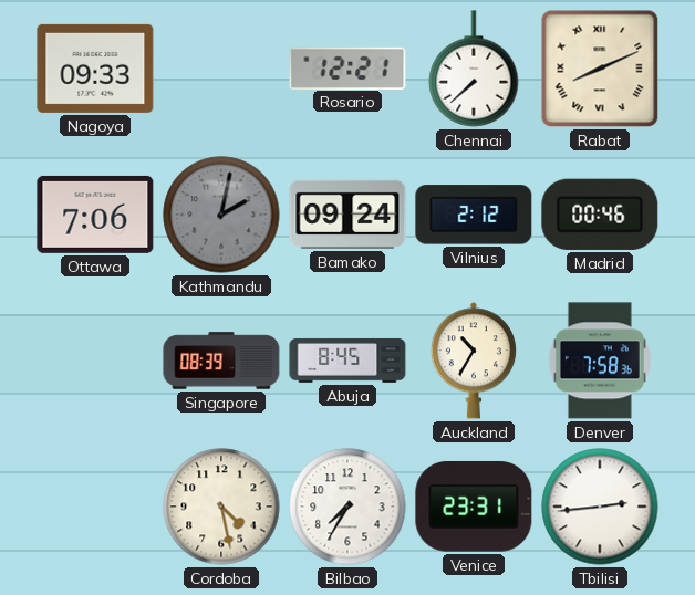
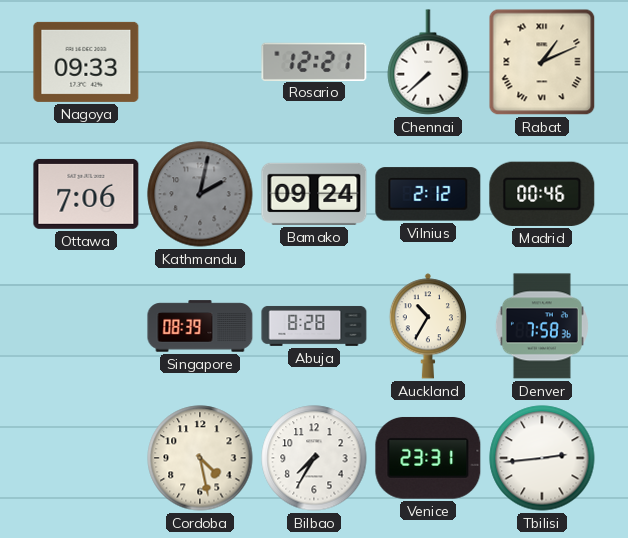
Rabat: 8:11 -> 1:11
Abuja: 8:45 -> 8:28
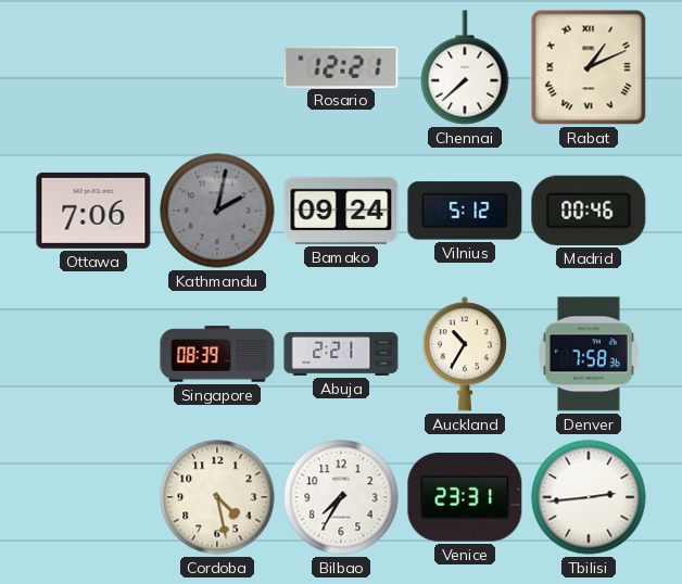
Nagoya: 09:33 -> none
Vilnius: 2:12 -> 5:12
Abuja: 8:28 -> 2:21
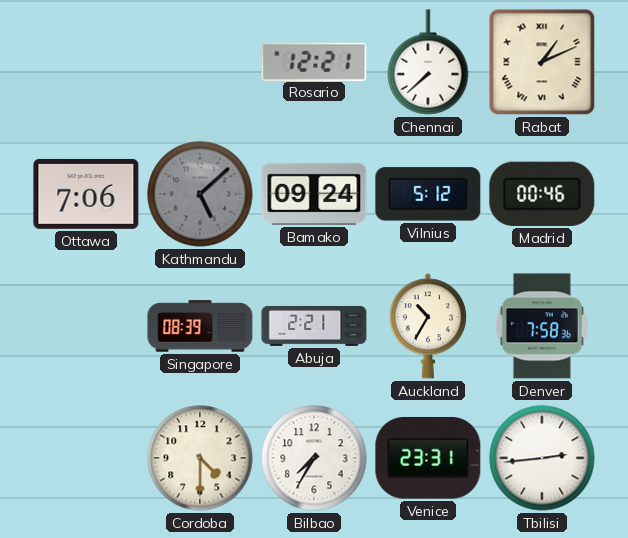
Kathmandu: 2:02 -> 5:08
Cordoba: 4:28 -> 4:30
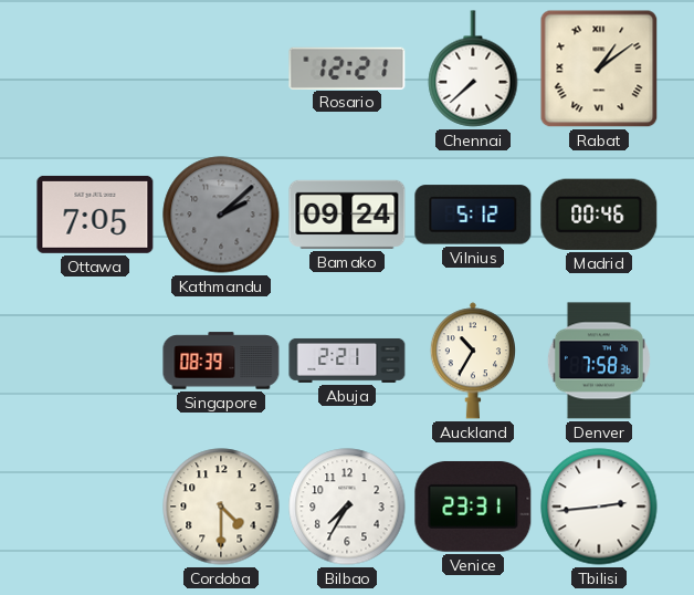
Rabat: 1:11 -> 1:09
Ottawa: 7:06 -> 7:05
Kathmandu: 5:08 -> 2:08
